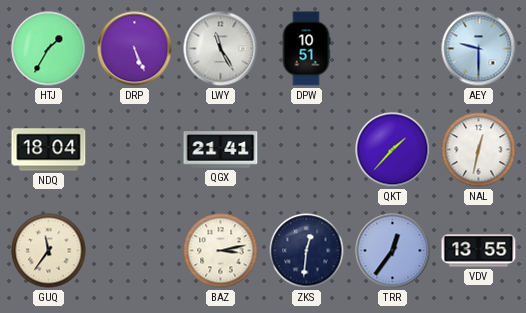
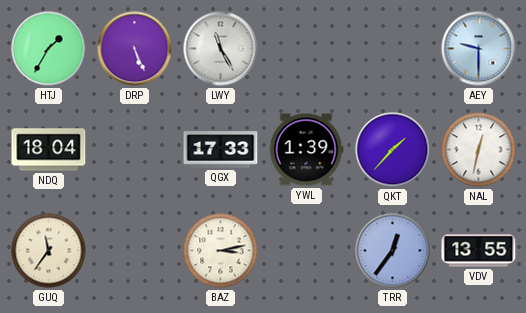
DPW: 10:51 -> none
QGX: 21:41 -> 17:33
YWL: none -> 1:39
ZKS: 12:31 -> none
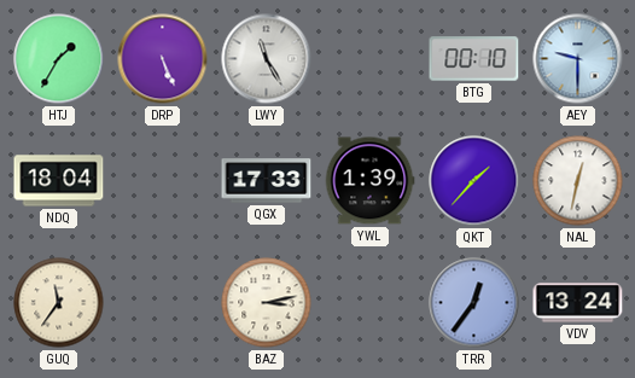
BTG: none -> 00:10
VDV: 13:55 -> 13:24
